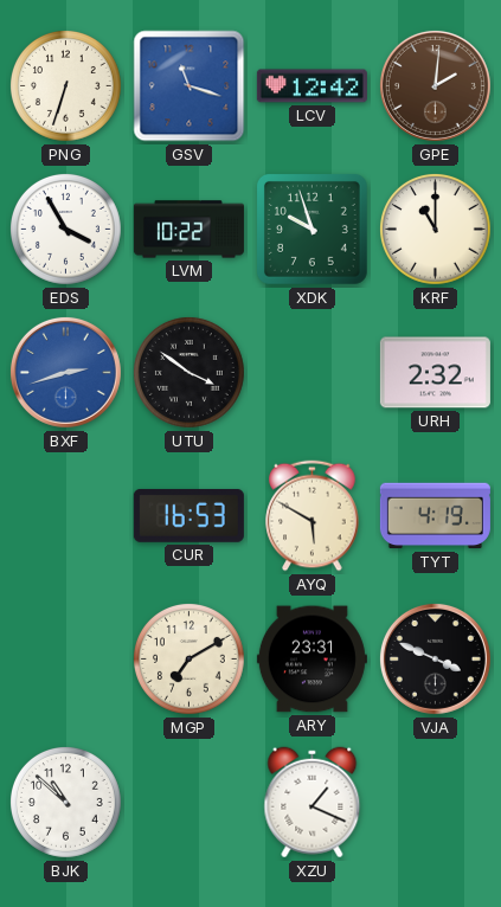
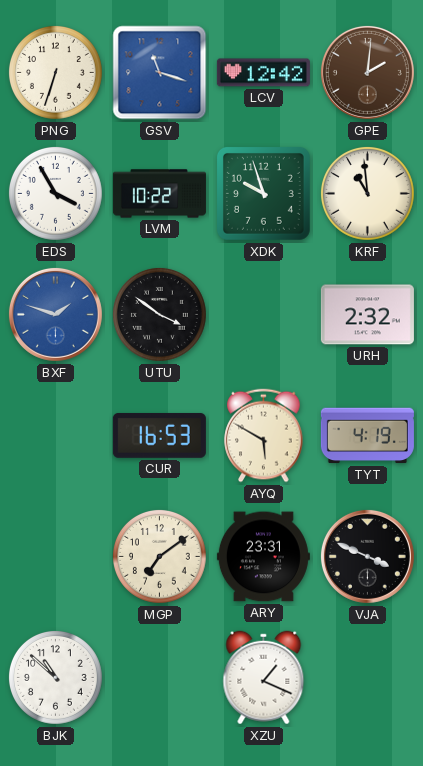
KRF: 11:00 -> 10:59
BXF: 2:42 -> 1:48
MGP: 7:10 -> 7:09
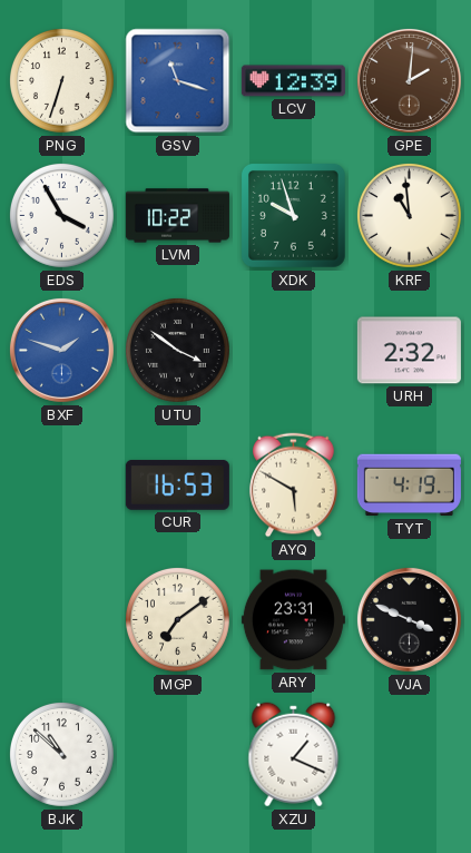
LCV: 12:42 -> 12:39
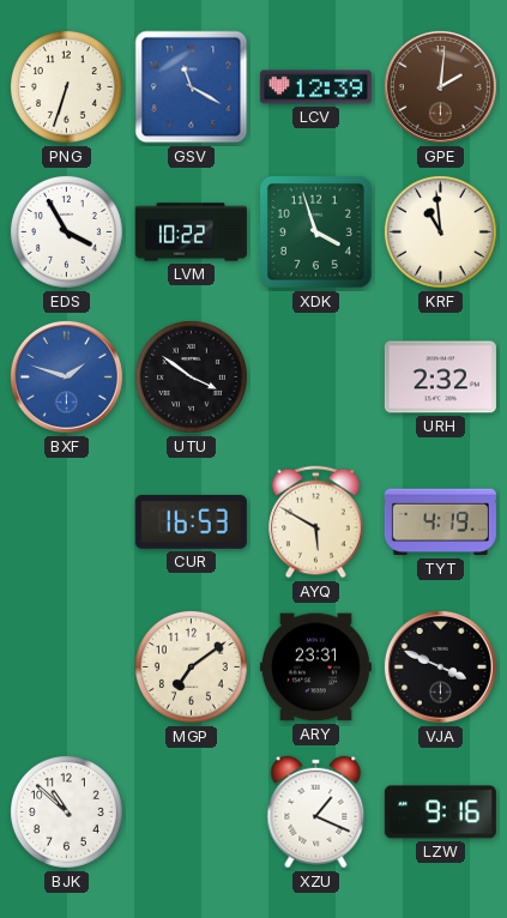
GSV: 11:18 -> 11:20
XDK: 9:57 -> 3:57
LZW: none -> 9:16
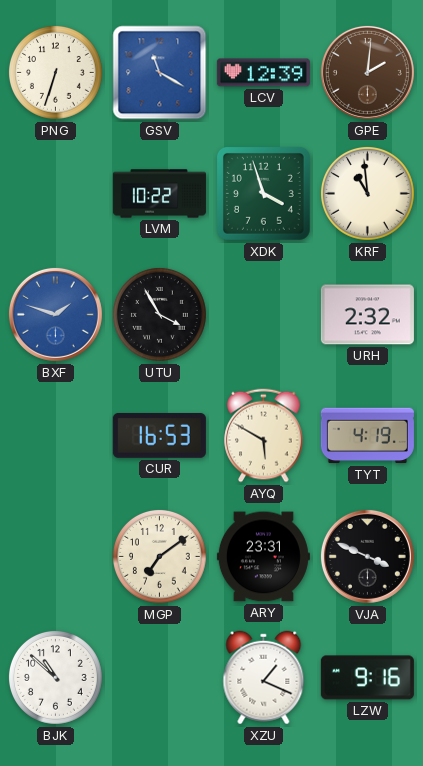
EDS: 3:55 -> none
UTU: 3:51 -> 3:55
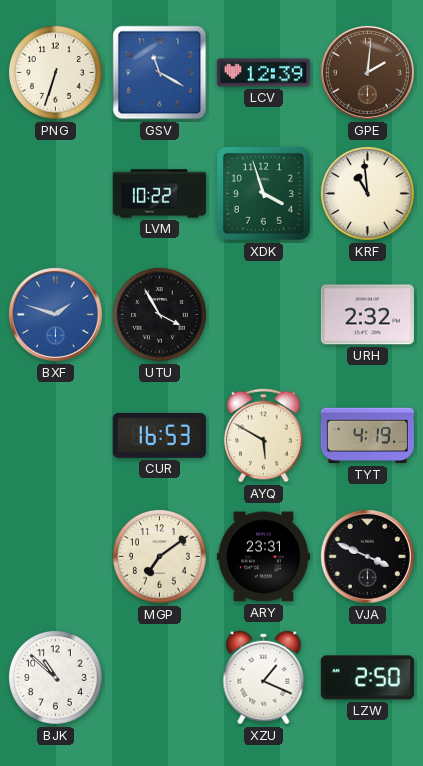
LZW: 9:16 -> 2:50
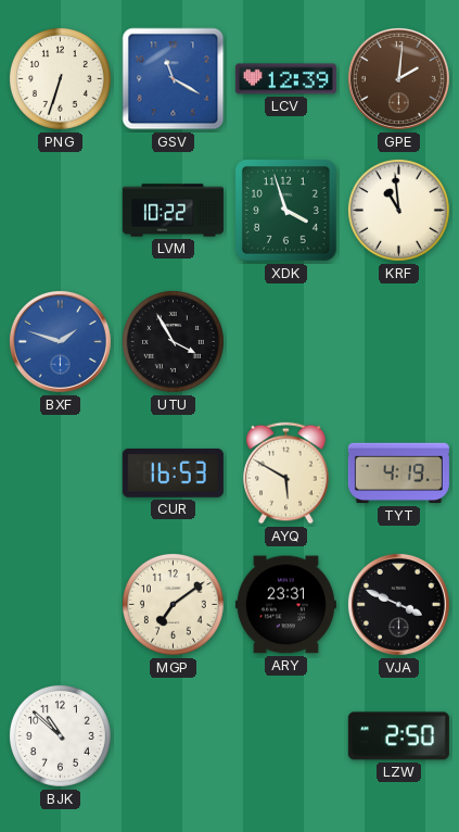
URH: 2:32 -> none
XZU: 1:19 -> none
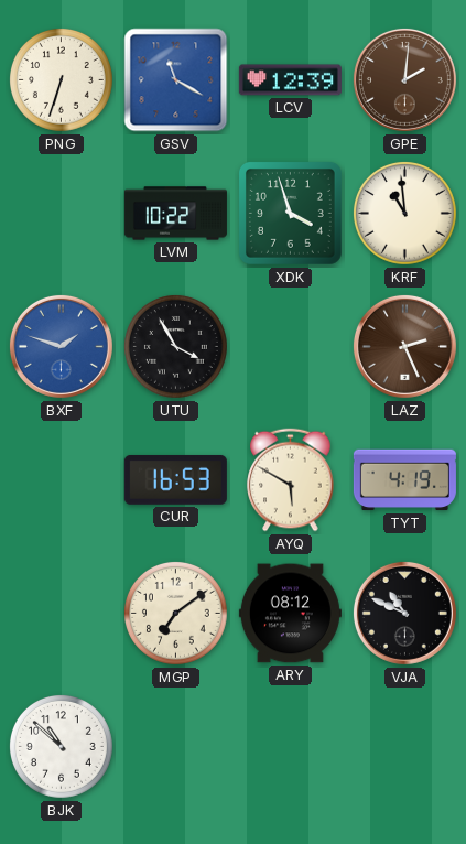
LAZ: none -> 2:26
ARY: 23:31 -> 08:12
VJA: 3:49 -> 10:49
LZW: 2:50 -> none
